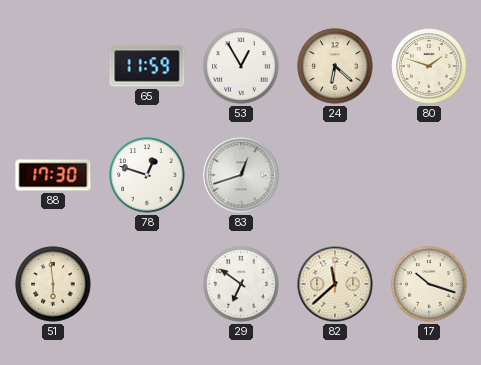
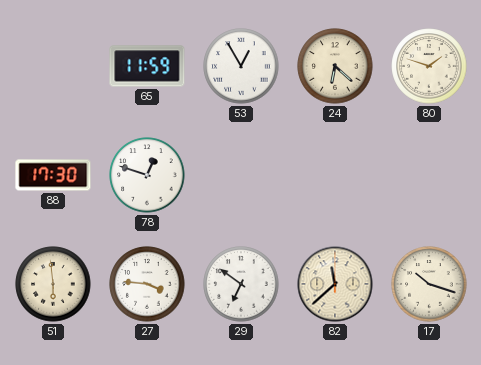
83: 12:42 -> none
27: none -> 3:46
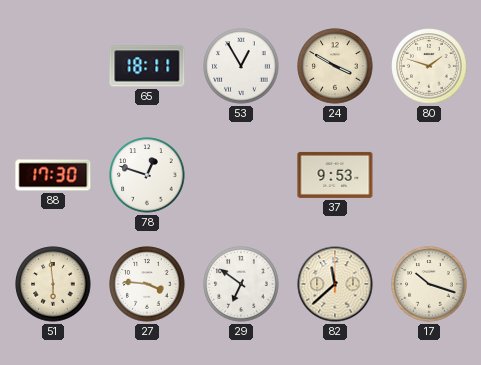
65: 11:59 -> 18:11
24: 6:22 -> 3:50
37: none -> 9:53
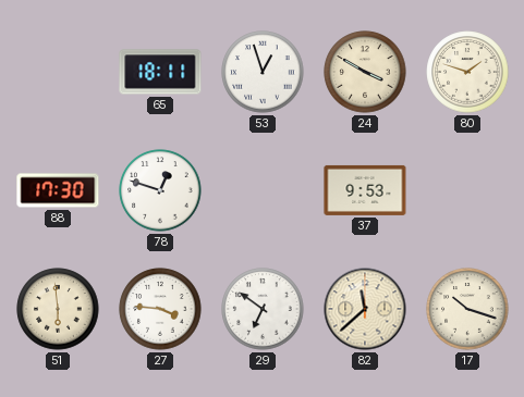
53: 12:55 -> 12:57
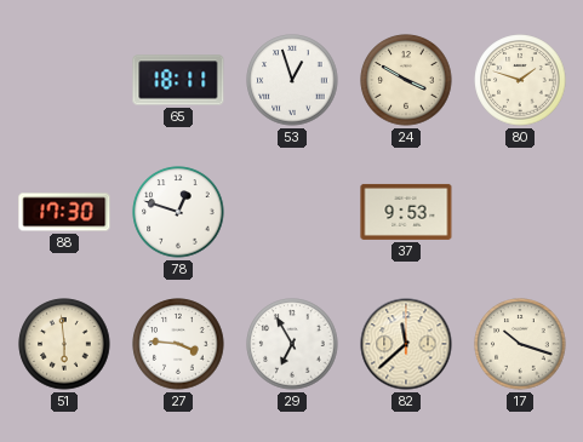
29: 6:51 -> 6:55
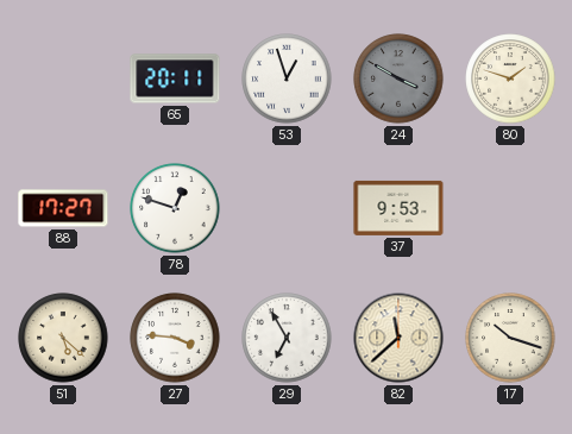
65: 18:11 -> 20:11
24 dial: cream -> grey
88: 17:30 -> 17:27
51: 5:59 -> 5:22
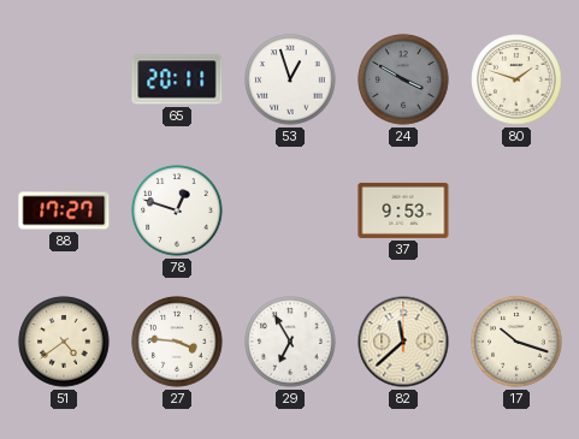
51: 5:22 -> 4:39
